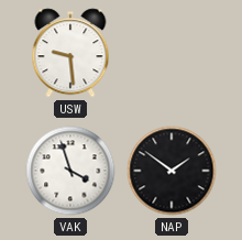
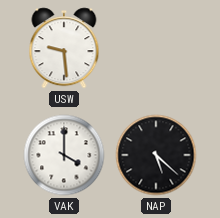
VAK: 3:57 -> 4:00
NAP: 1:51 -> 5:22
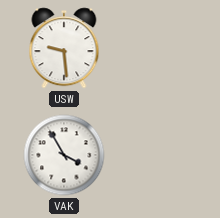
VAK: 4:00 -> 3:55
NAP: 5:22 -> none
